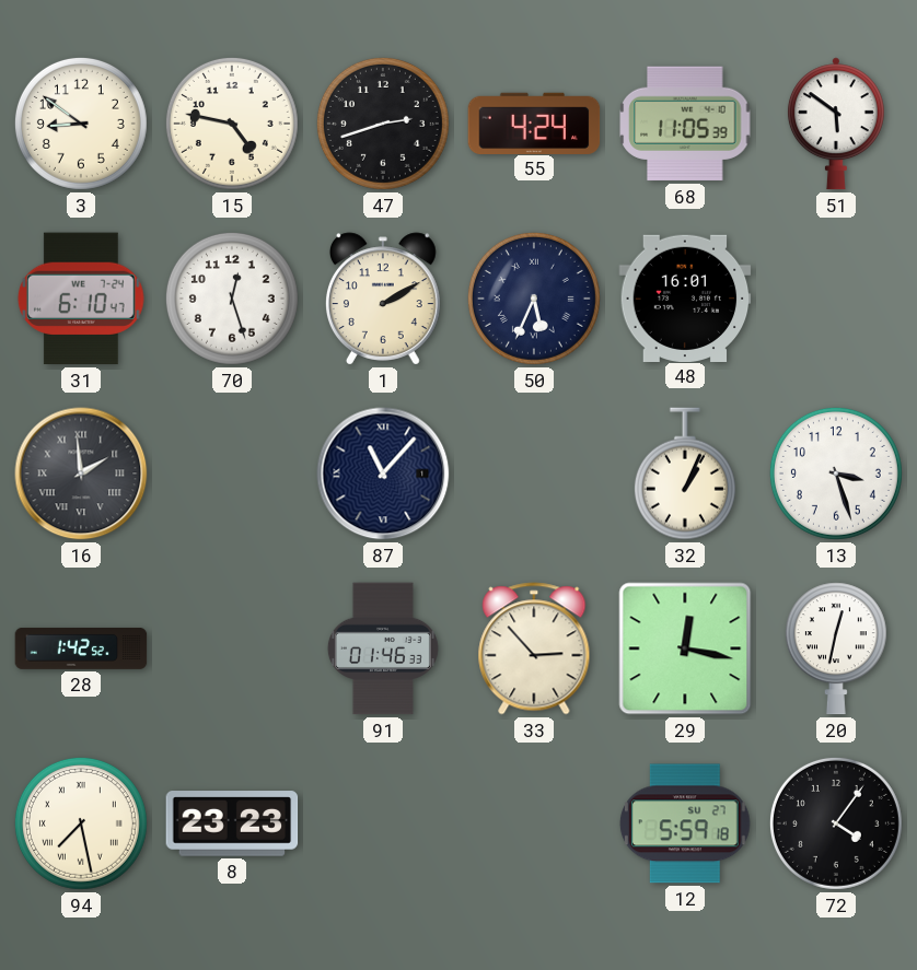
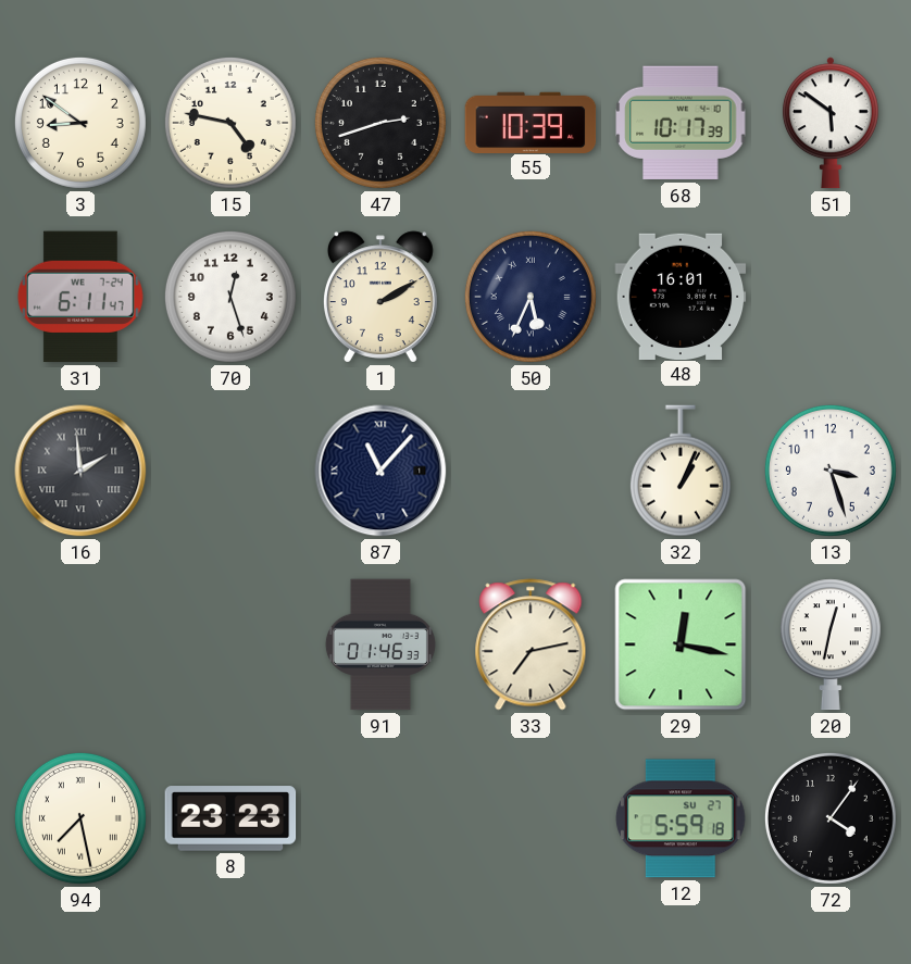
55: 4:24 -> 10:39
68: 11:05 -> 10:17
31: 6:10 -> 6:11
28: 1:42 -> none
33: 2:53 -> 7:13
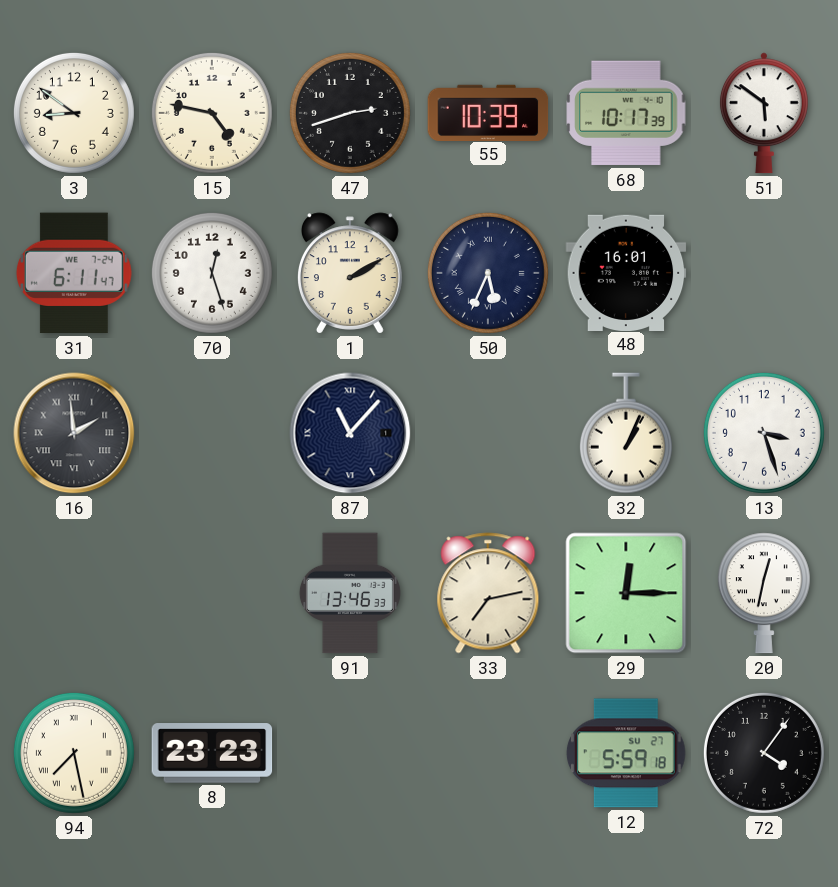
91: 01:46 -> 13:46
29: 12:17 -> 12:15
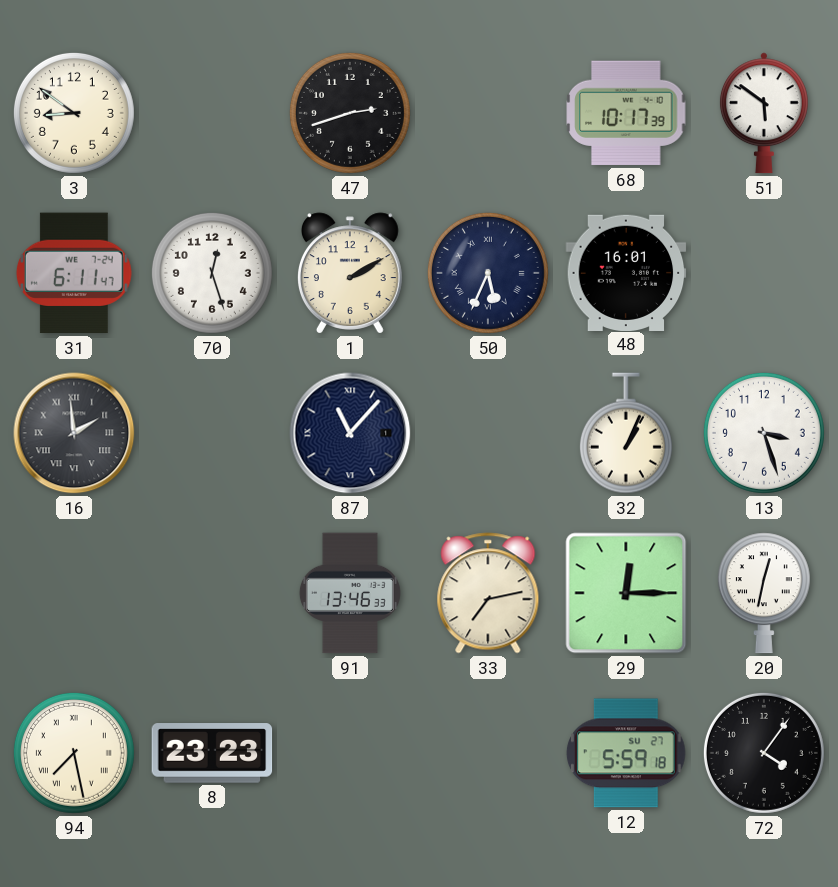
15: 4:47 -> none
55: 10:39 -> none
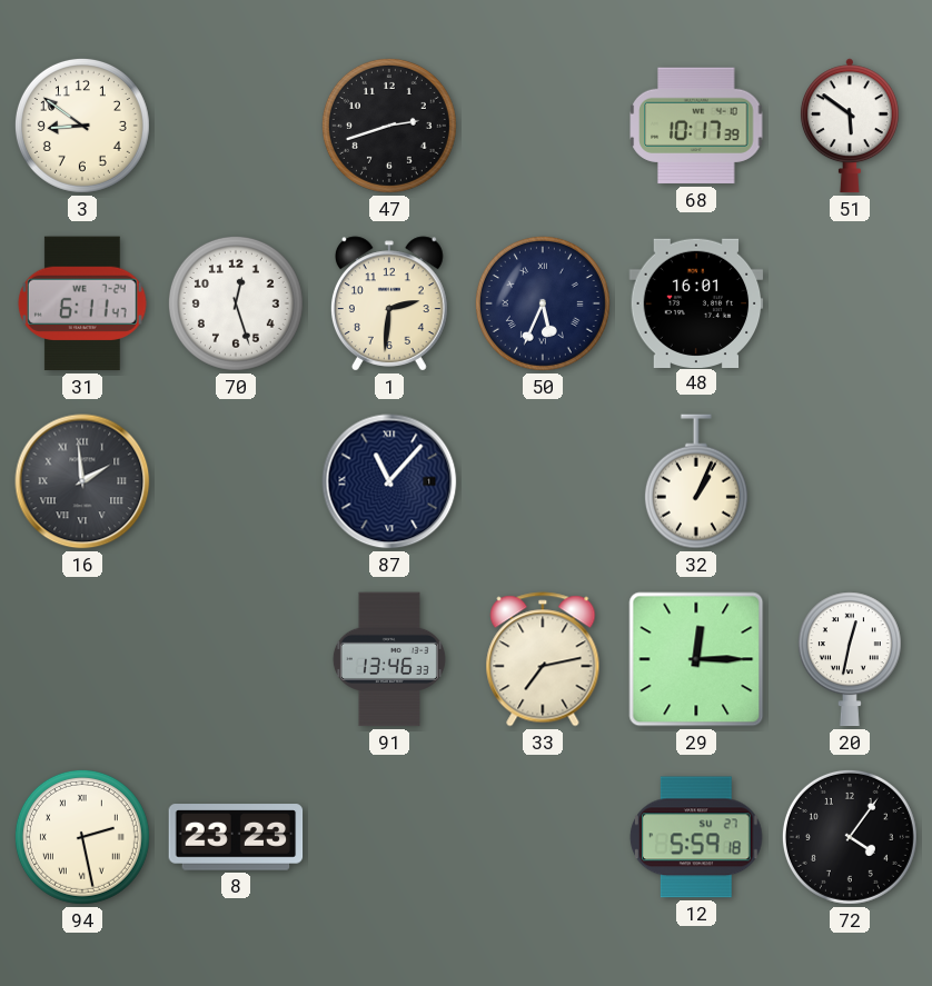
1: 2:10 -> 2:31
13: 3:27 -> none
94: 7:28 -> 2:28
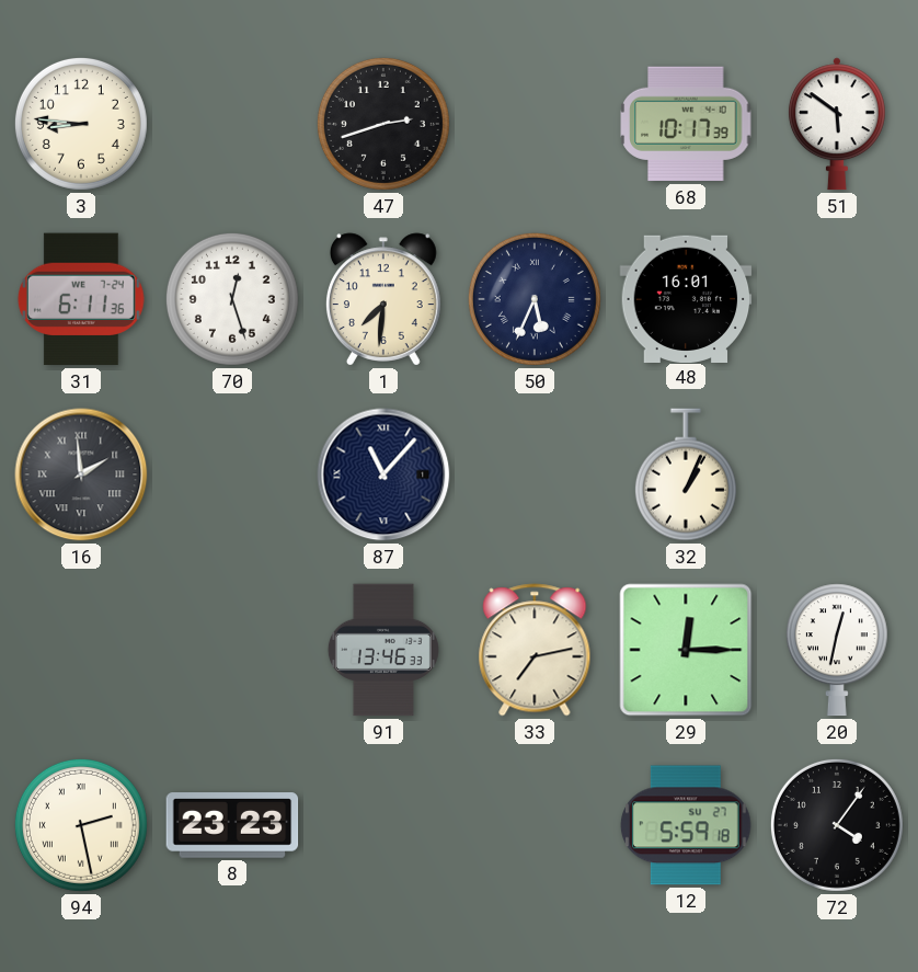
3: 8:51 -> 8:46
31: 6:11:47 -> 6:11:36
1: 2:31 -> 7:31
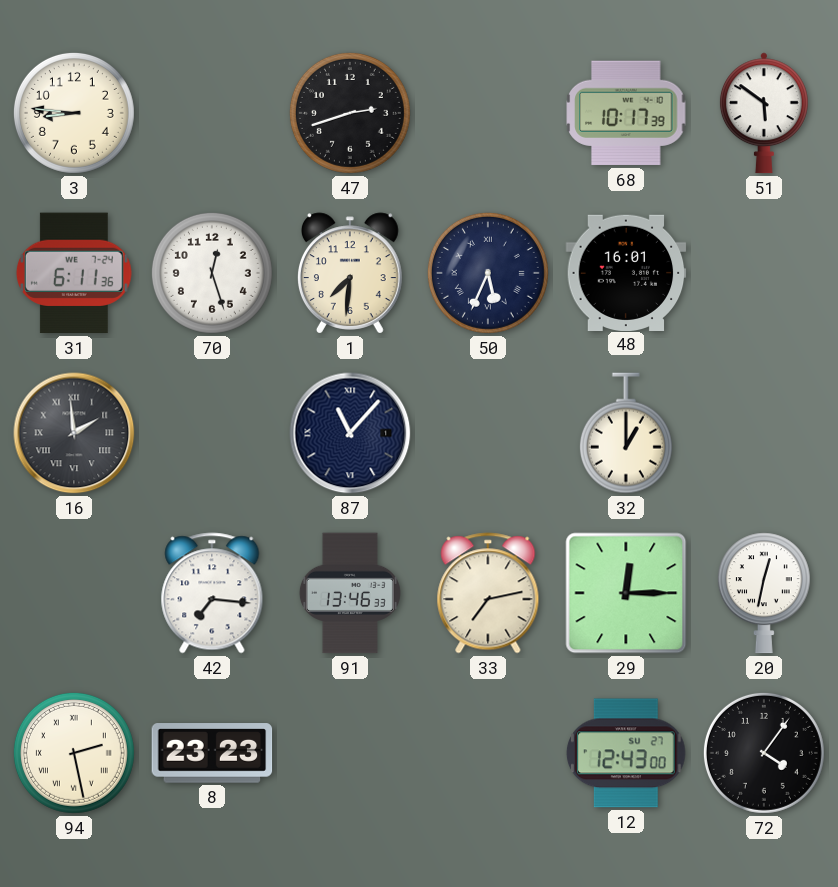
32: 1:04 -> 1:00
42: none -> 7:16
12: 5:59 -> 12:43
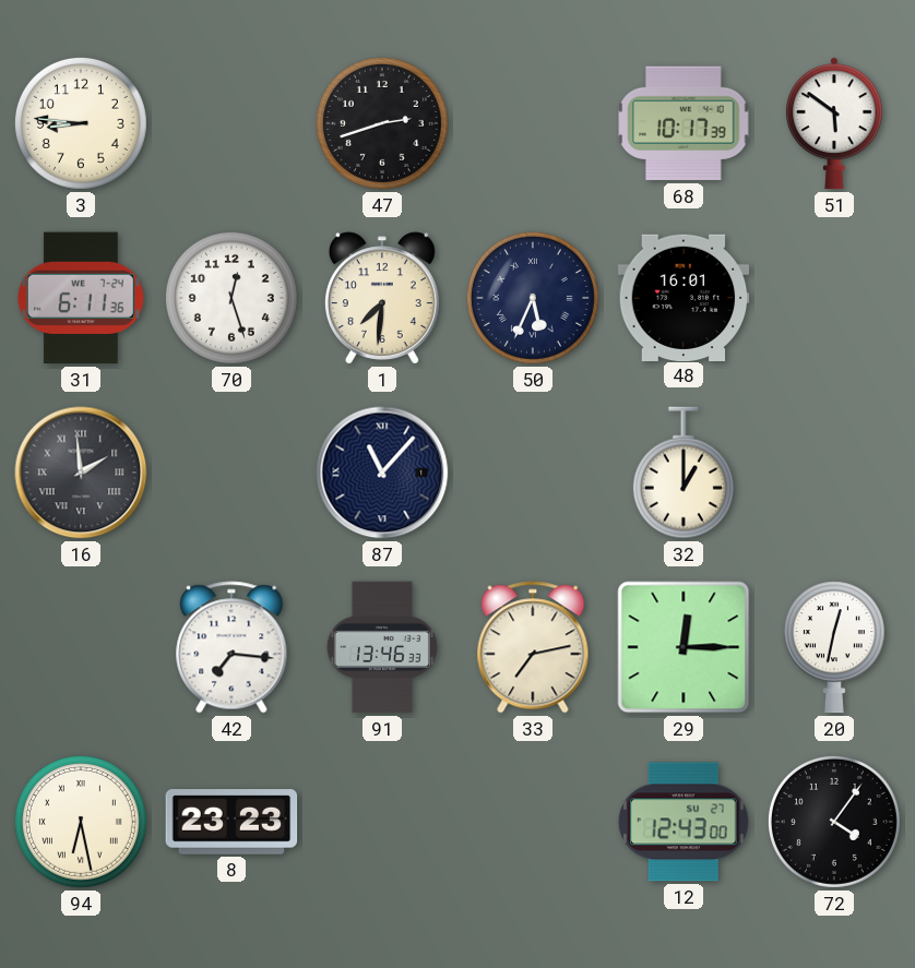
94: 2:28 -> 6:28
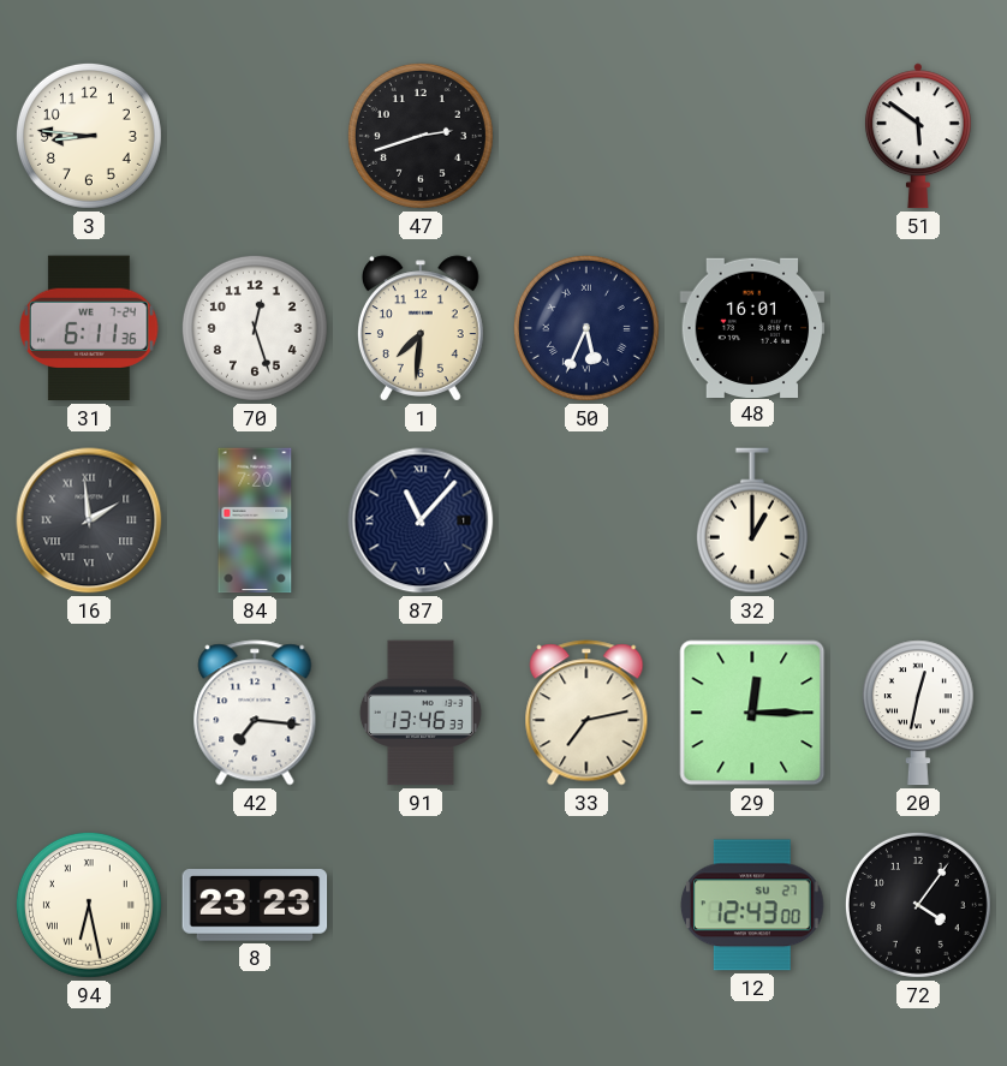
68: 10:17 -> none
84: none -> 7:20
